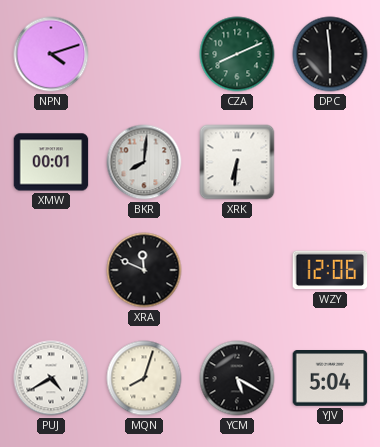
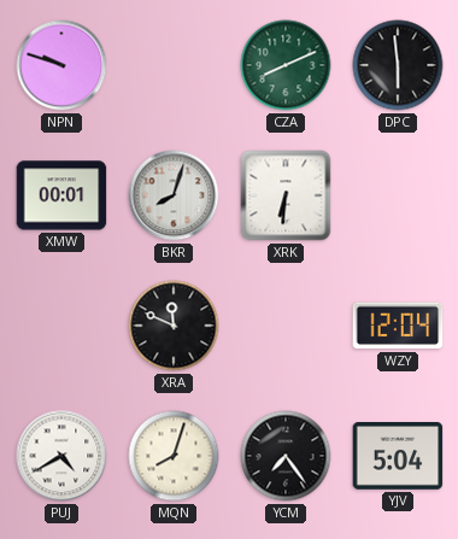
NPN: 4:12 -> 9:48
BKR: 8:01 -> 8:03
WZY: 12:06 -> 12:04
YCM: 5:20 -> 7:24
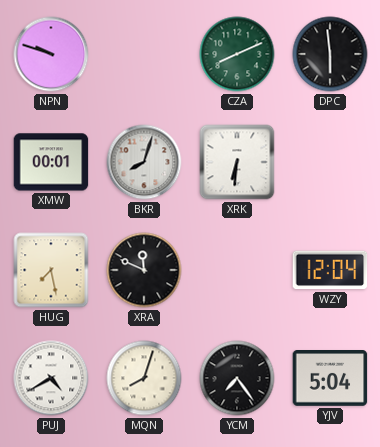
HUG: none -> 7:28
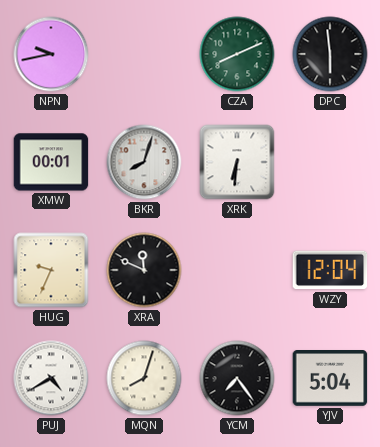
NPN: 9:48 -> 9:43
HUG: 7:28 -> 9:34
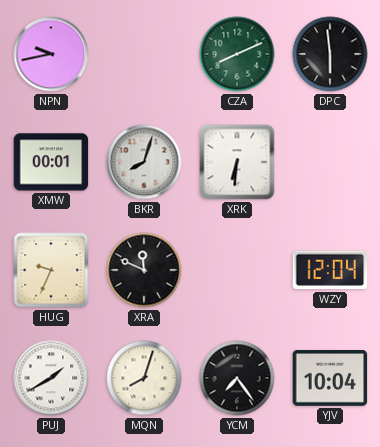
PUJ: 4:40 -> 1:40
YJV: 5:04 -> 10:04
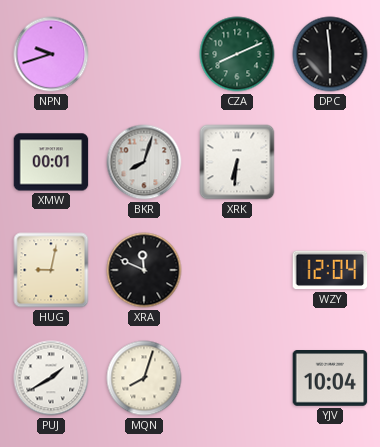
NPN: 9:43 -> 9:42
HUG: 9:34 -> 9:02
YCM: 7:24 -> none
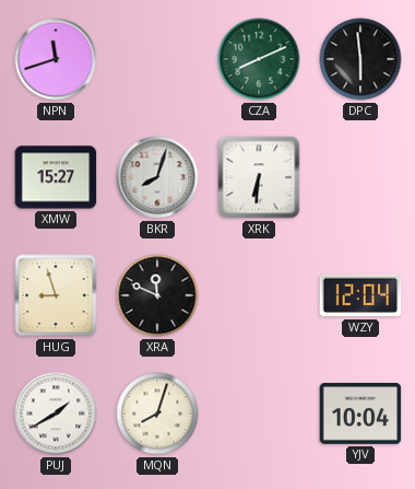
NPN: 9:42 -> 11:42
XMW: 00:01 -> 15:27
HUG: 9:02 -> 8:57
